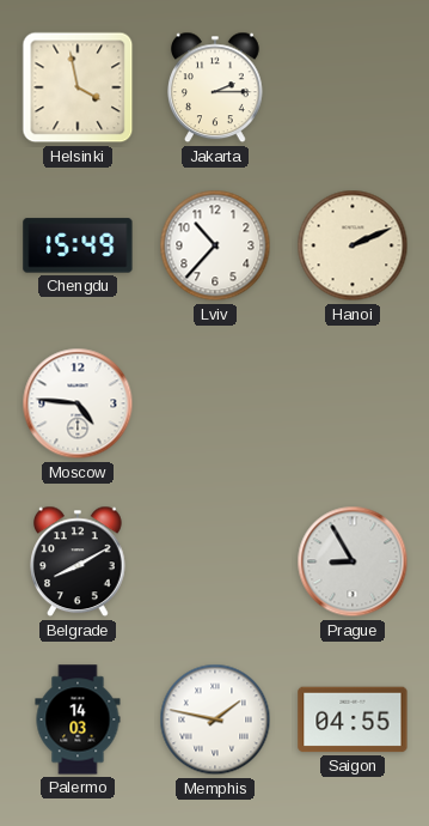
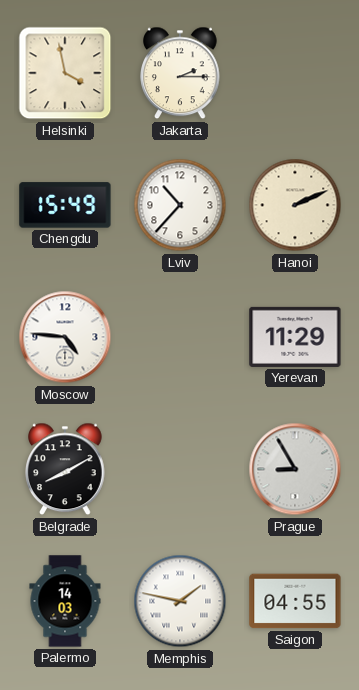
Yerevan: none -> 11:29
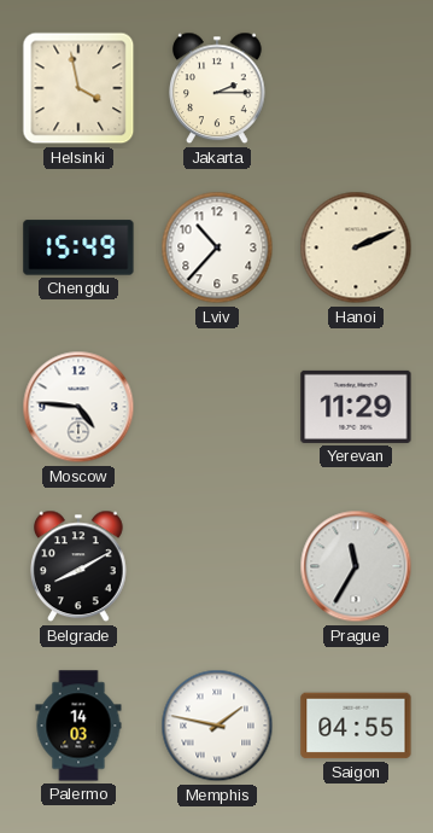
Prague: 8:55 -> 11:35
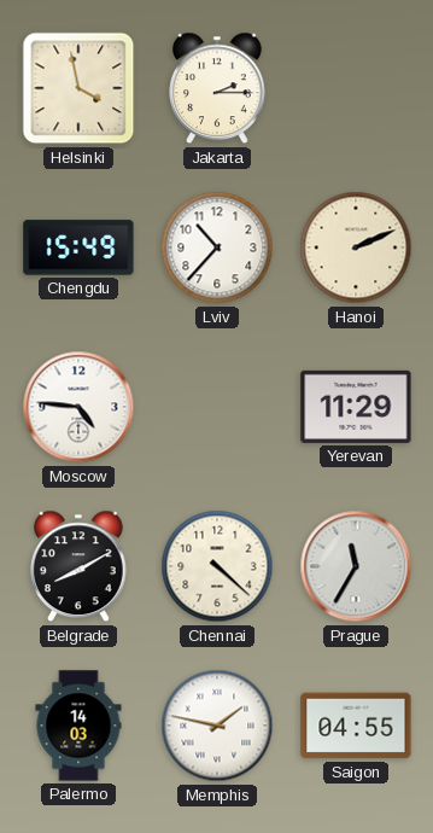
Chennai: none -> 4:22
